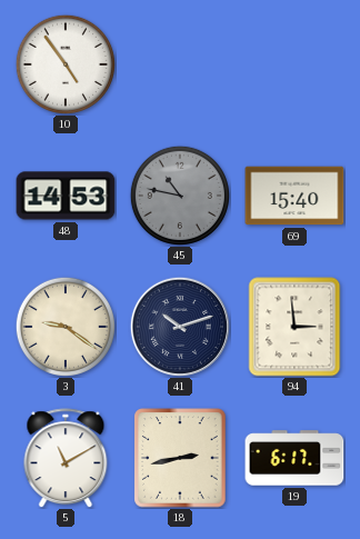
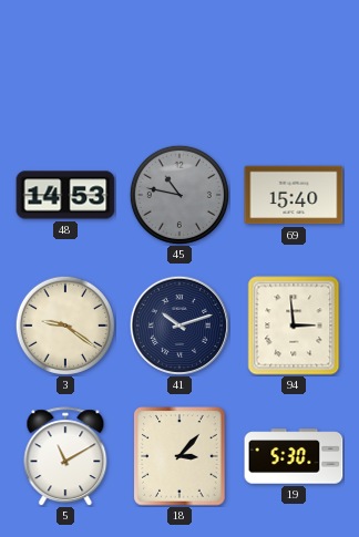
10: 4:54 -> none
18: 2:43 -> 3:07
19: 6:17 -> 5:30
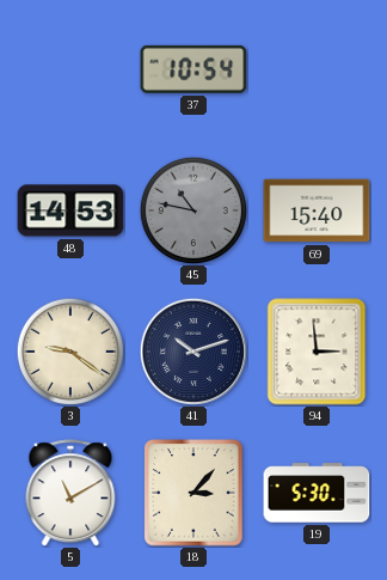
37: none -> 10:54
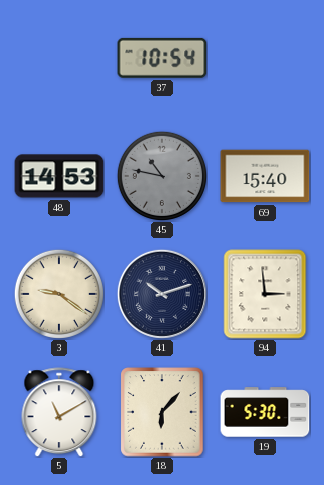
18: 3:07 -> 6:07
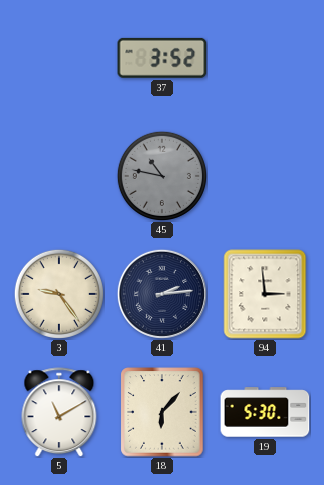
37: 10:54 -> 3:52
48: 14:53 -> none
69: 15:40 -> none
3: 9:21 -> 9:24
41: 10:12 -> 2:14
